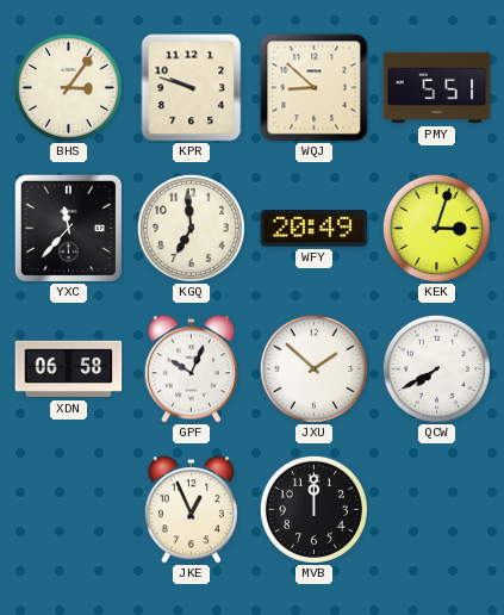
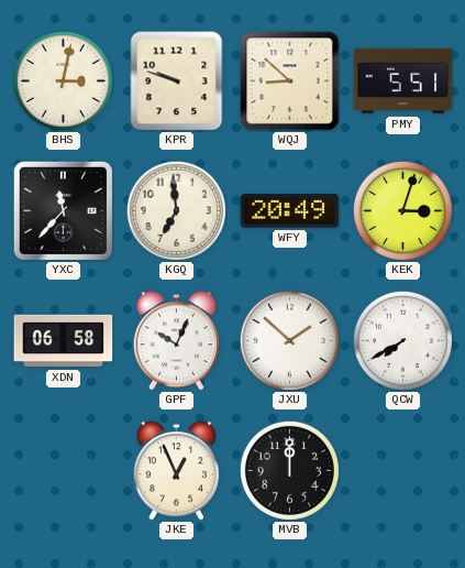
BHS: 3:06 -> 3:02
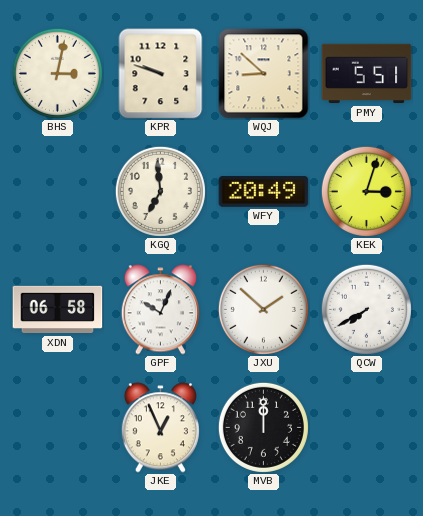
YXC: 11:37 -> none
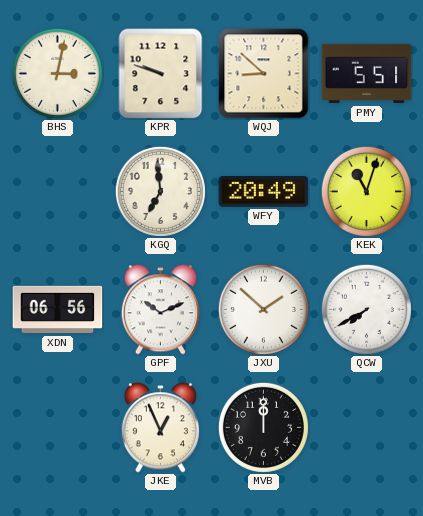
KEK: 3:03 -> 11:03
XDN: 06:58 -> 06:56
GPF: 10:04 -> 10:11
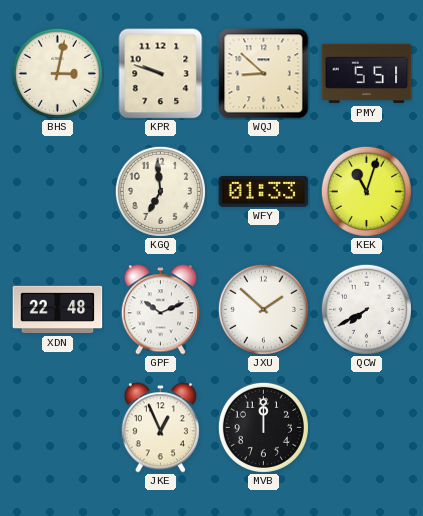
WFY: 20:49 -> 01:33
XDN: 06:56 -> 22:48
